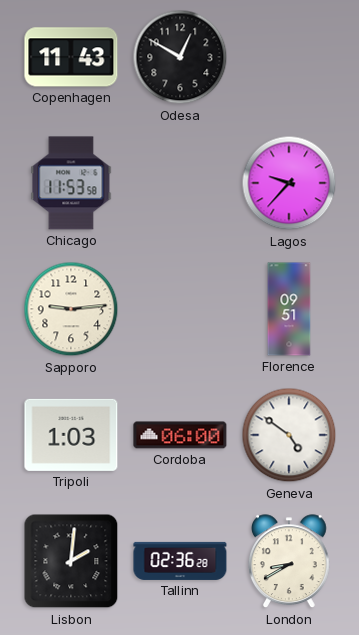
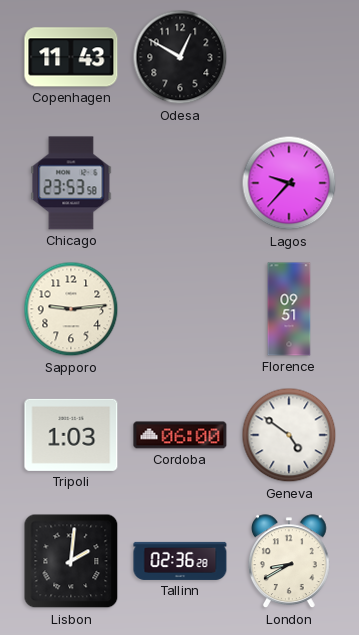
Chicago: 11:53 -> 23:53
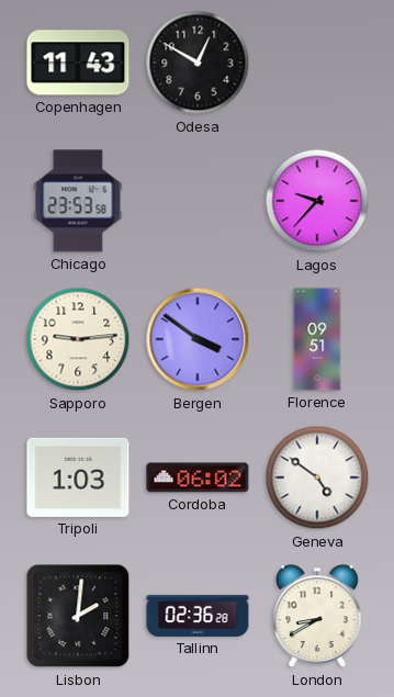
Bergen: none -> 3:51
Cordoba: 06:00 -> 06:02
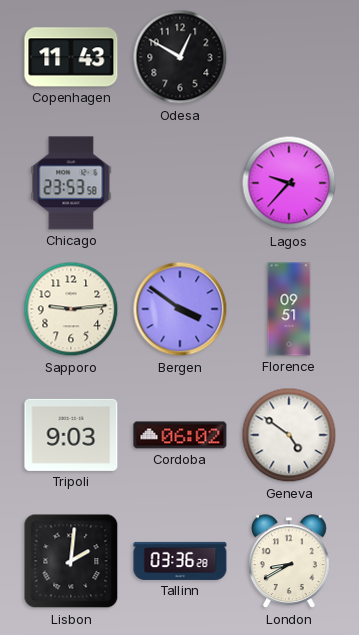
Tripoli: 1:03 -> 9:03
Tallinn: 02:36 -> 03:36
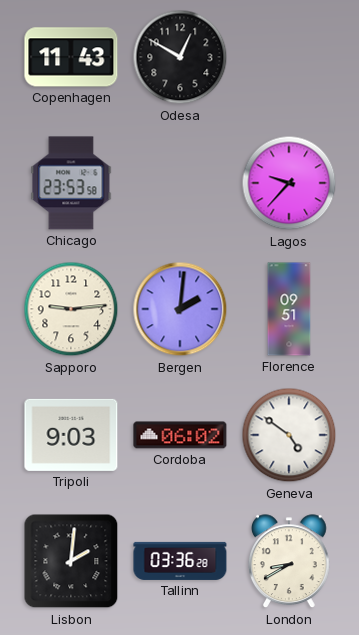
Bergen: 3:51 -> 2:01
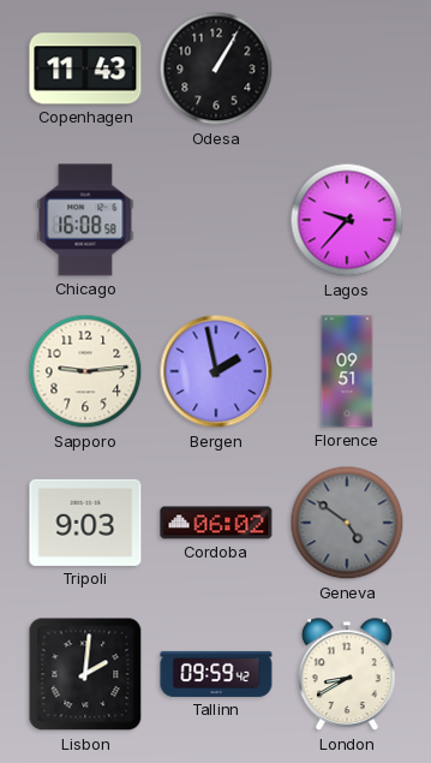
Odesa: 12:50 -> 1:05
Chicago: 23:53 -> 16:08
Bergen: 2:01 -> 1:58
Geneva dial: white -> grey
Tallinn: 03:36 -> 09:59
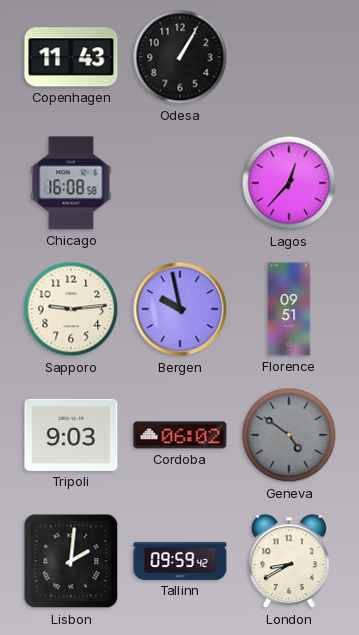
Lagos: 9:37 -> 12:37
Bergen: 1:58 -> 9:58
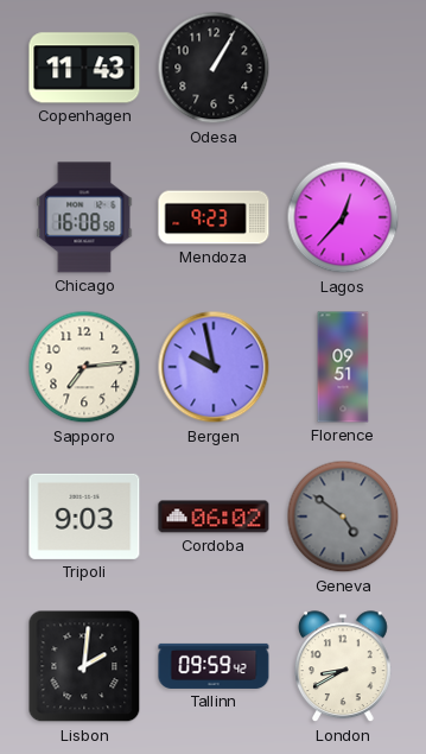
Mendoza: none -> 9:23
Sapporo: 9:14 -> 7:14
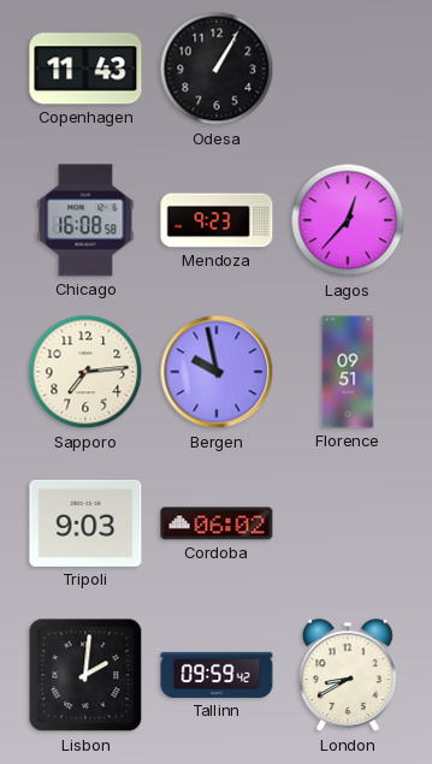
Geneva: 4:51 -> none
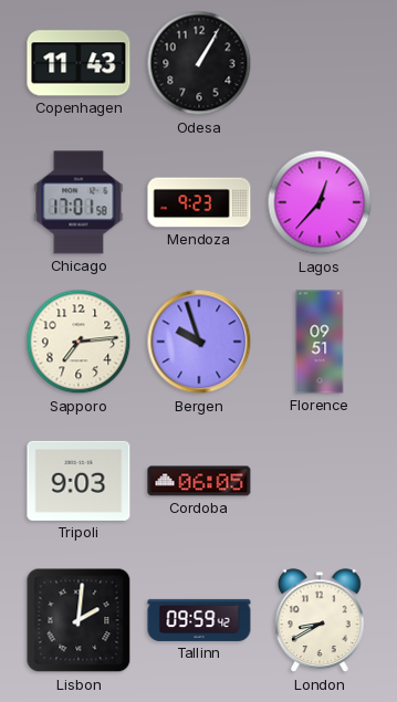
Chicago: 16:08 -> 17:01
Bergen: 9:58 -> 9:57
Cordoba: 06:02 -> 06:05
